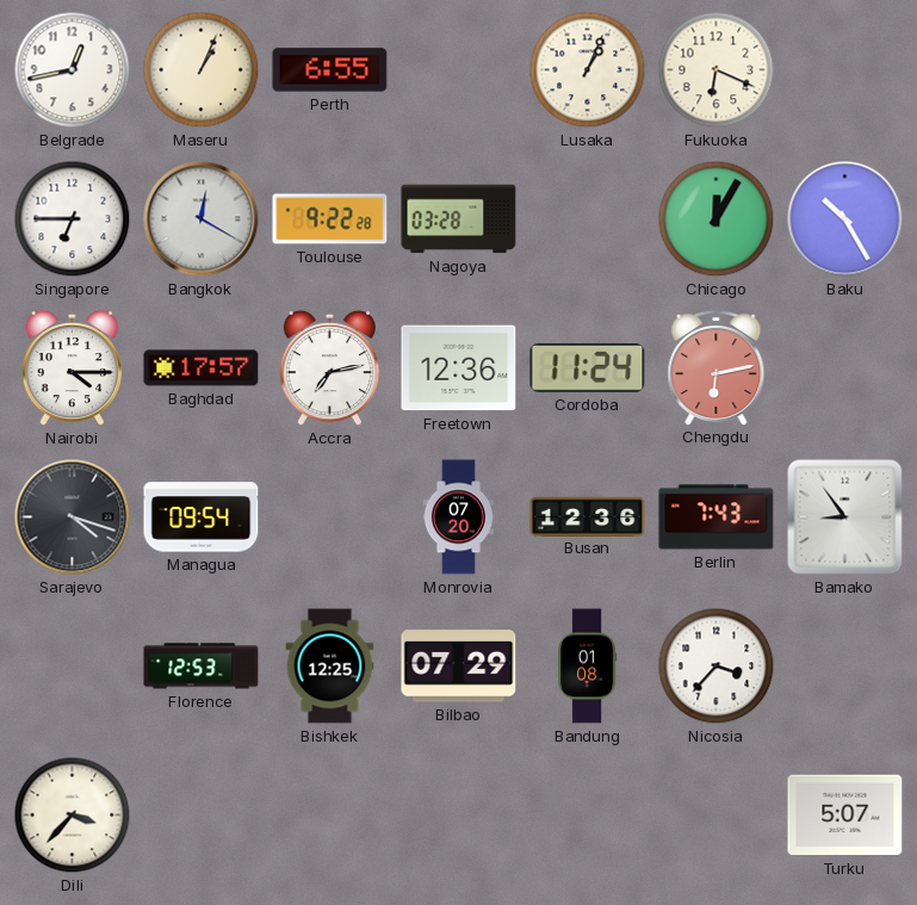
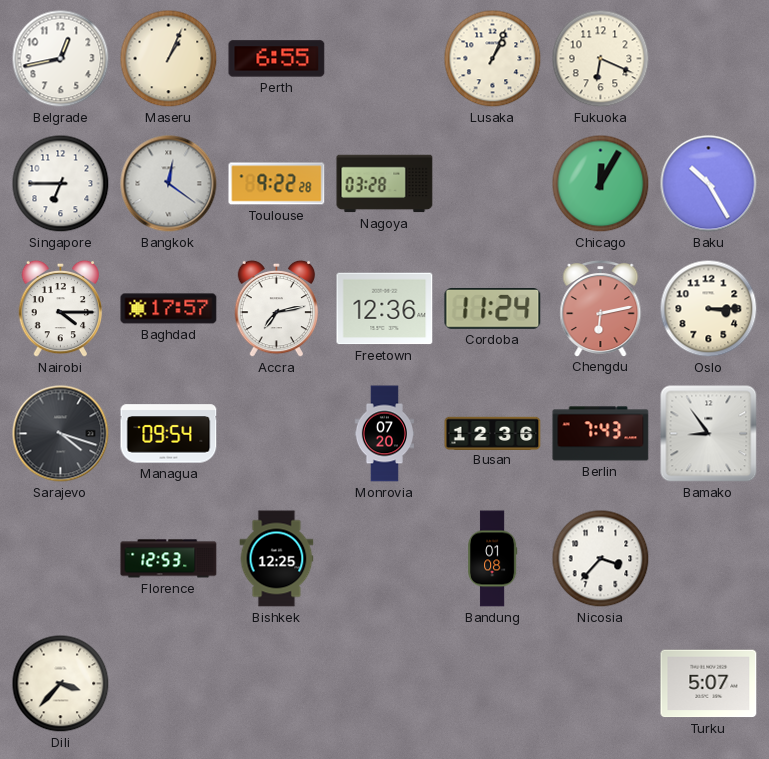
Bangkok: 12:20 -> 12:21
Oslo: none -> 3:15
Bilbao: 07:29 -> none
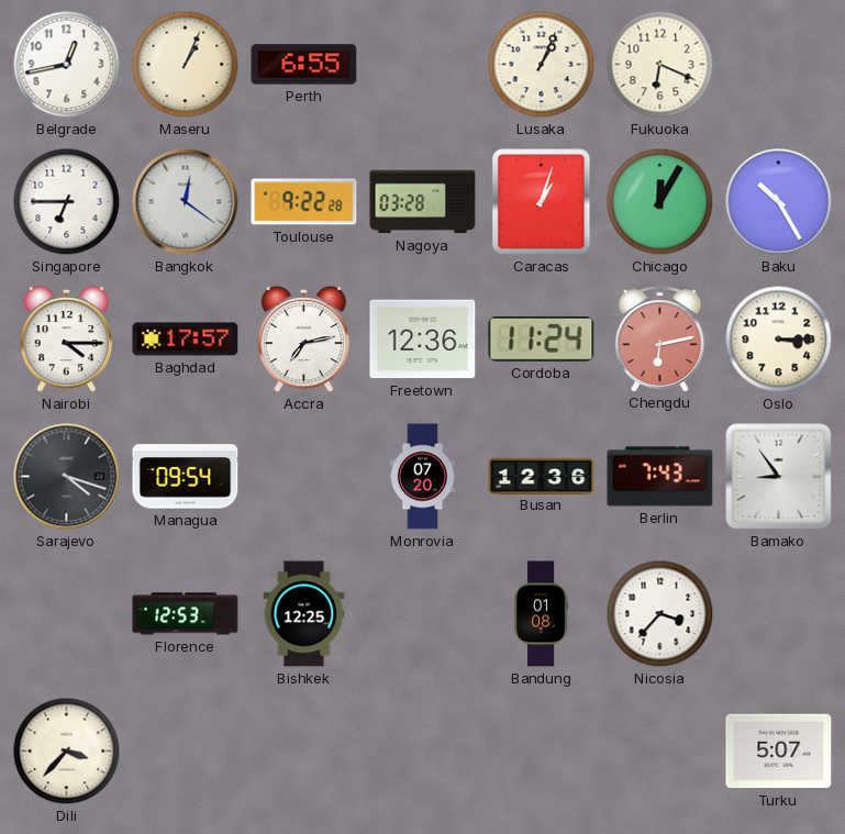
Caracas: none -> 1:03
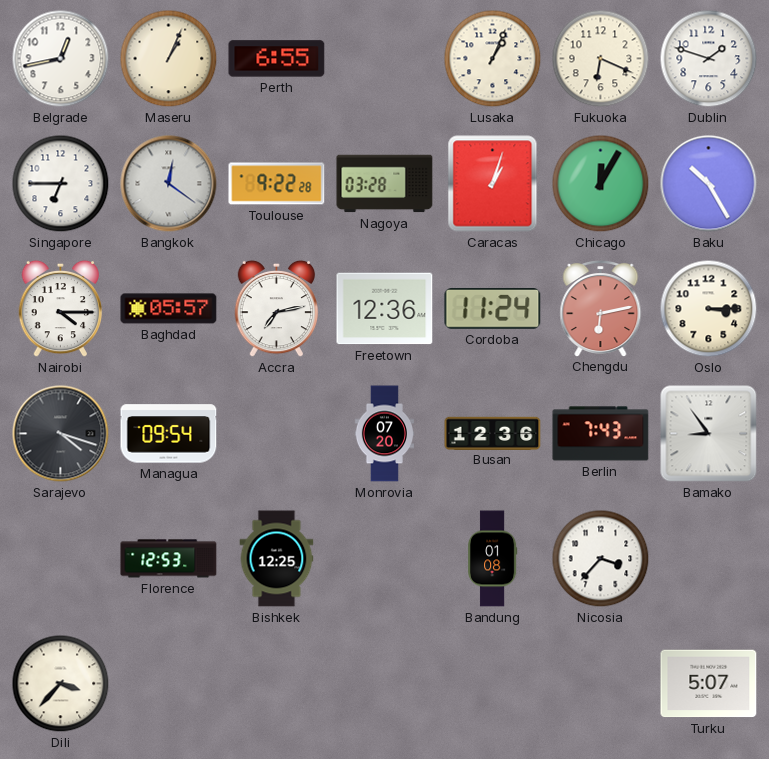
Dublin: none -> 1:48
Baghdad: 17:57 -> 05:57
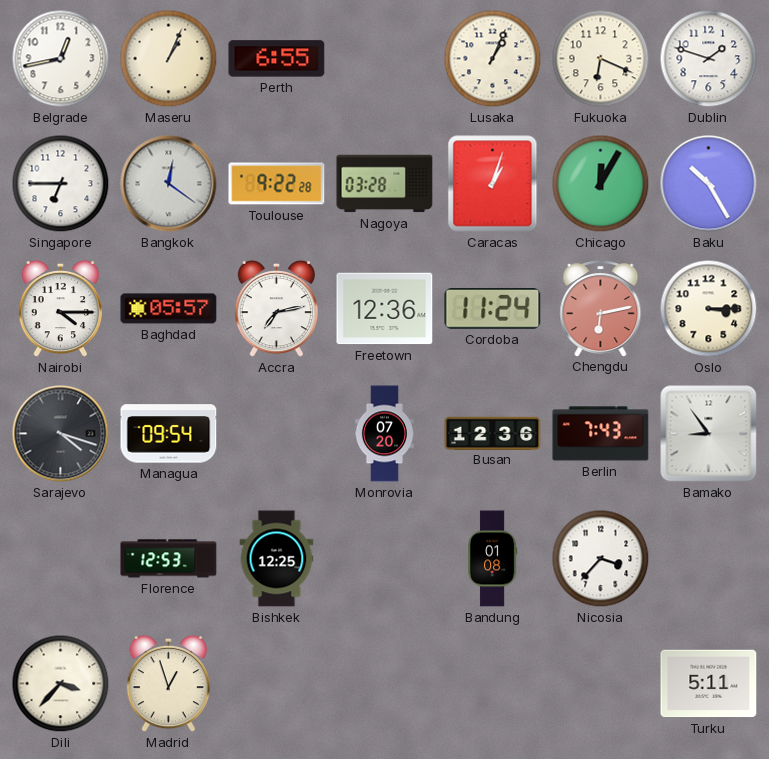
Madrid: none -> 12:57
Turku: 5:07 -> 5:11
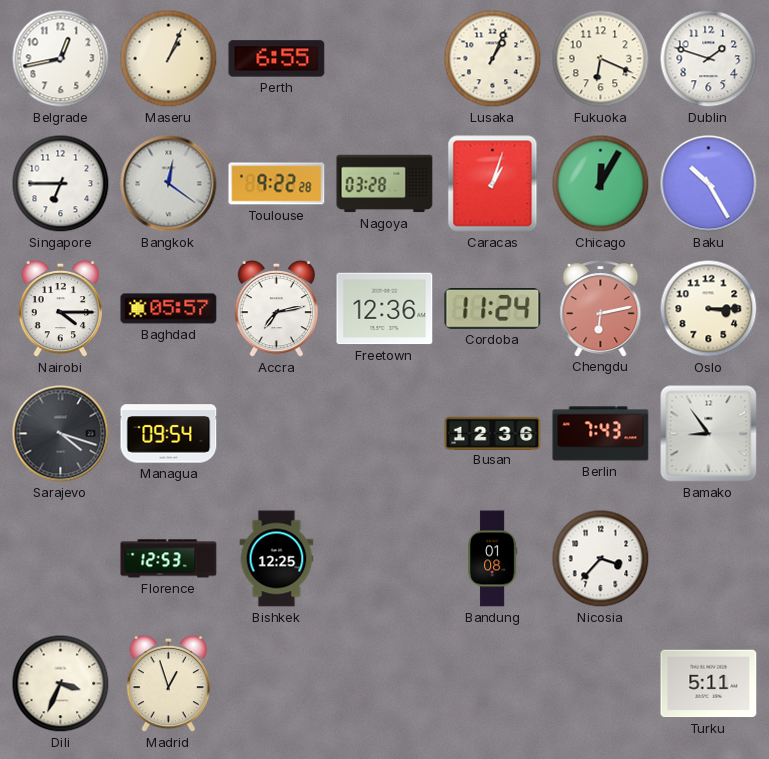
Monrovia: 07:20 -> none
Dili: 3:37 -> 3:34
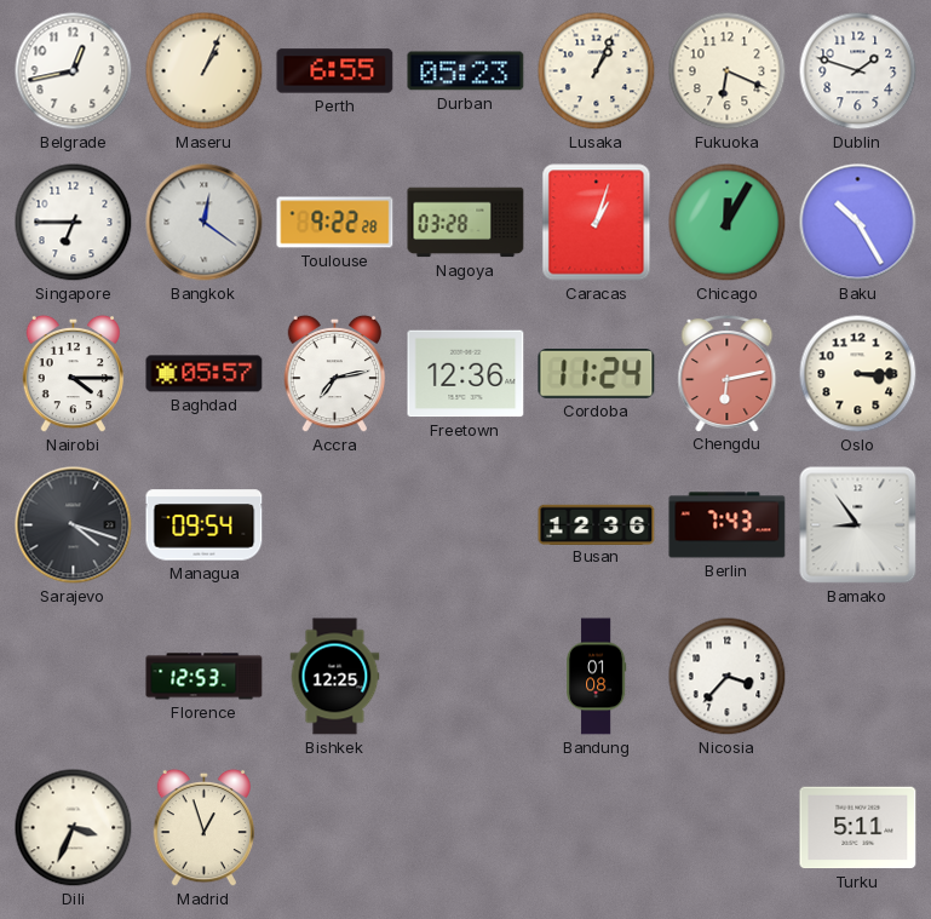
Durban: none -> 05:23
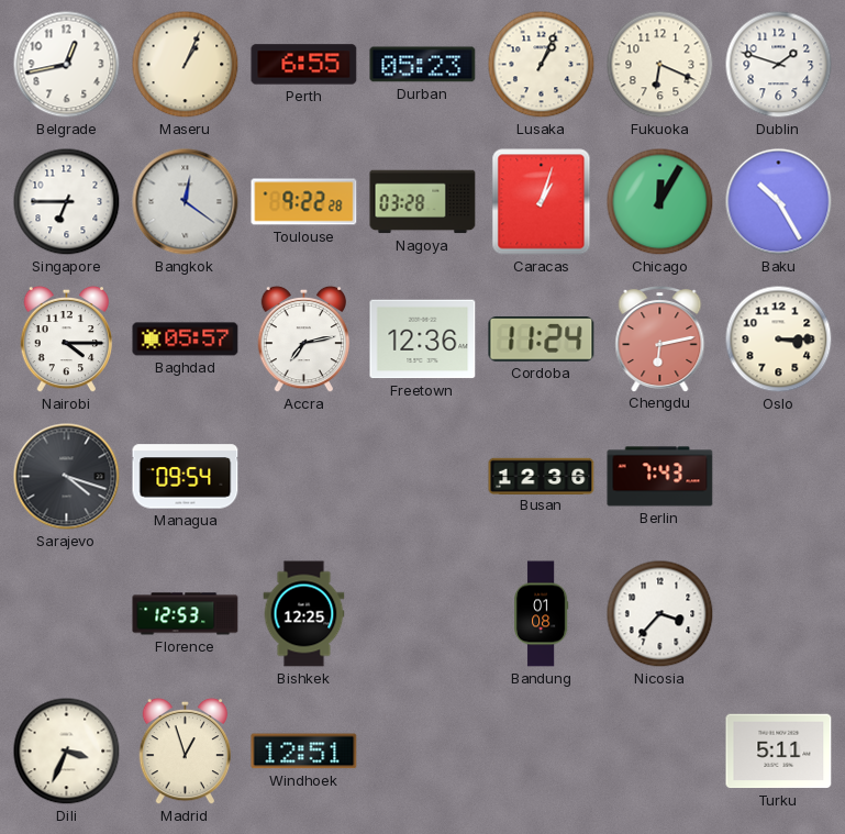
Bamako: 8:54 -> none
Windhoek: none -> 12:51
